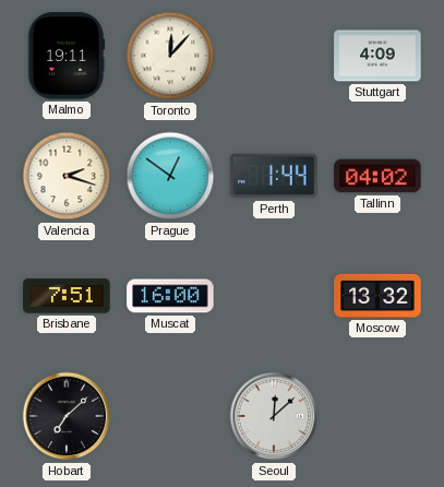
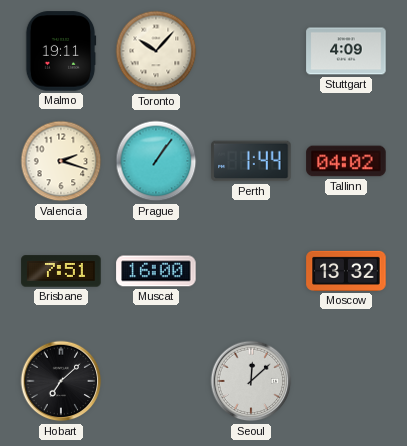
Toronto: 12:07 -> 10:07
Prague: 12:51 -> 1:06
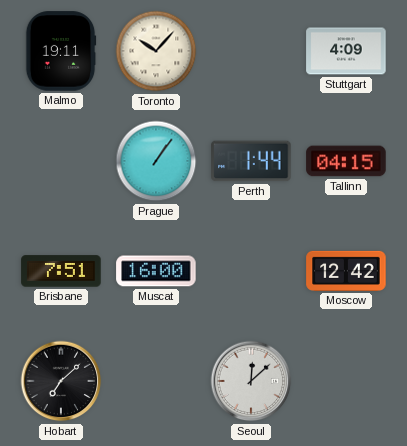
Valencia: 2:18 -> none
Tallinn: 04:02 -> 04:15
Moscow: 13:32 -> 12:42
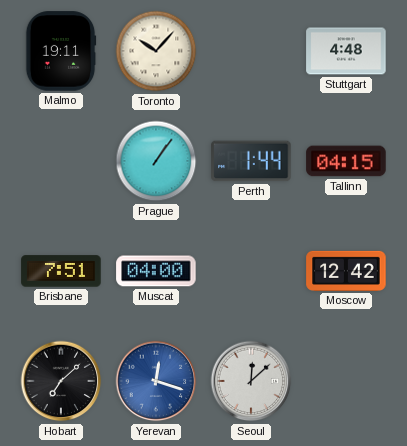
Stuttgart: 4:09 -> 4:48
Muscat: 16:00 -> 04:00
Yerevan: none -> 12:18
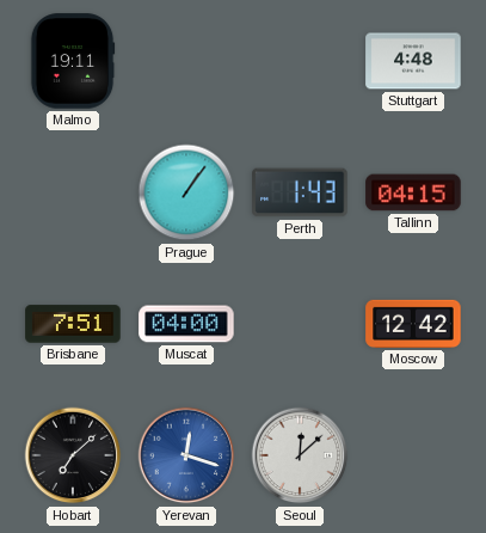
Toronto: 10:07 -> none
Perth: 1:44 -> 1:43
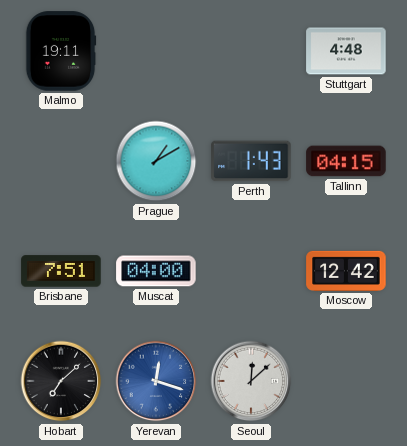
Prague: 1:06 -> 1:10
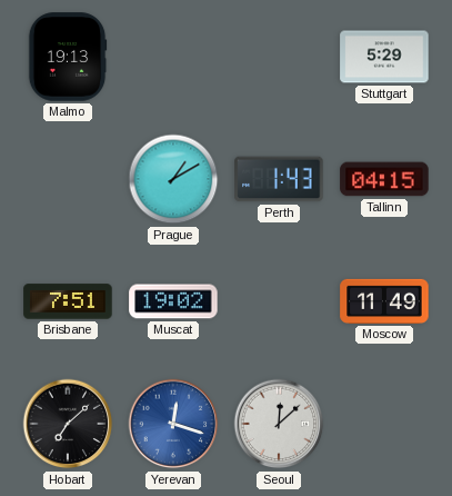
Malmo: 19:11 -> 19:13
Stuttgart: 4:48 -> 5:29
Muscat: 04:00 -> 19:02
Moscow: 12:42 -> 11:49
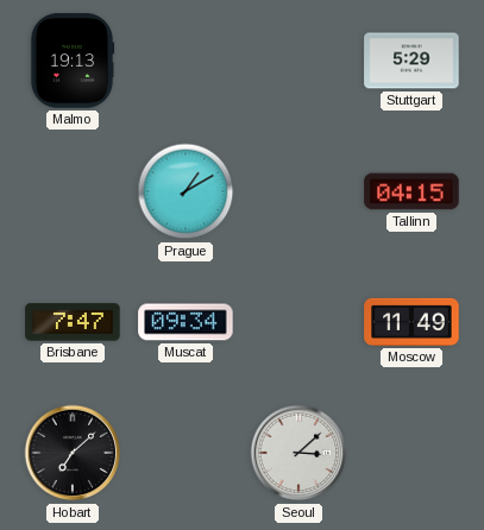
Perth: 1:43 -> none
Brisbane: 7:51 -> 7:47
Muscat: 19:02 -> 09:34
Yerevan: 12:18 -> none
Seoul: 12:08 -> 3:08
